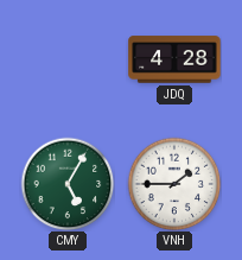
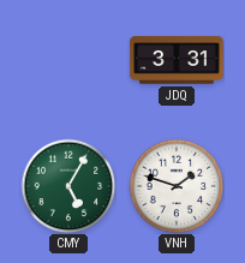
JDQ: 4:28 -> 3:31
VNH: 1:45 -> 1:48
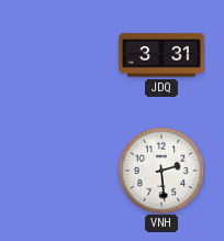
CMY: 5:05 -> none
VNH: 1:48 -> 2:29
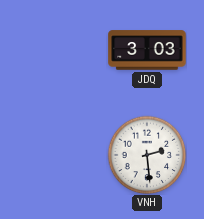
JDQ: 3:31 -> 3:03
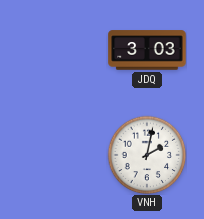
VNH: 2:29 -> 2:02
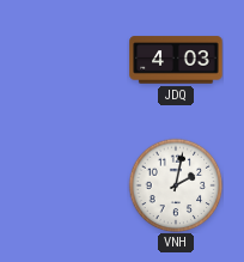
JDQ: 3:03 -> 4:03
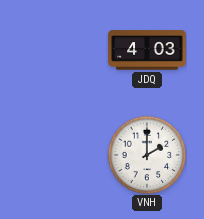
VNH: 2:02 -> 2:00
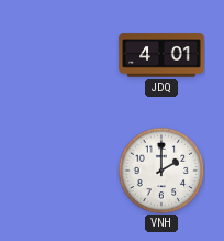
JDQ: 4:03 -> 4:01
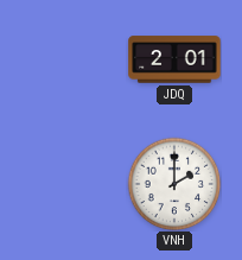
JDQ: 4:01 -> 2:01
